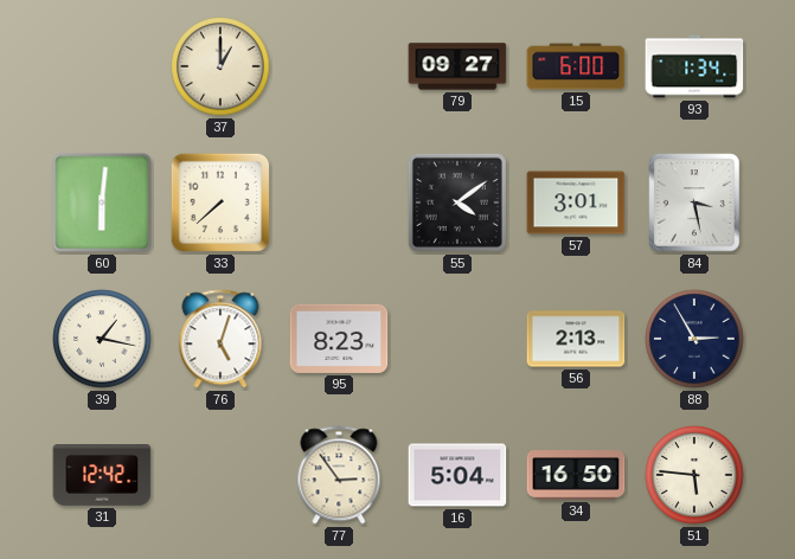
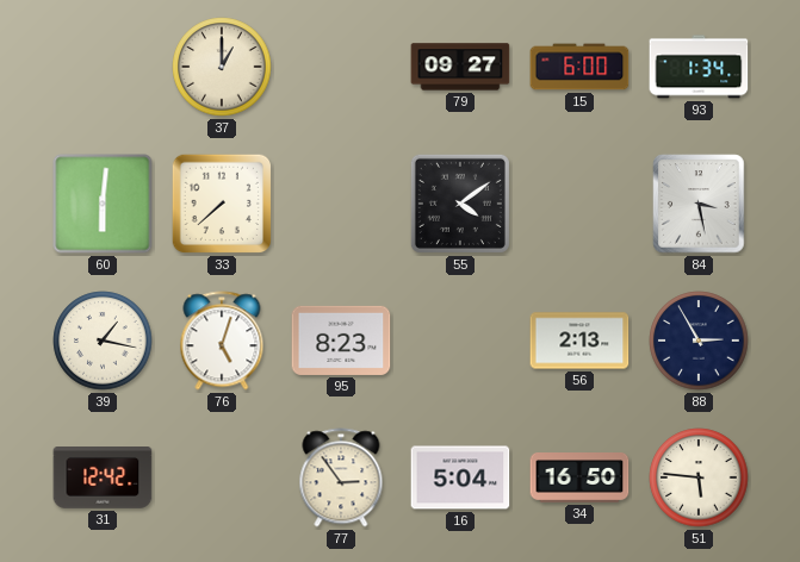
57: 3:01 -> none
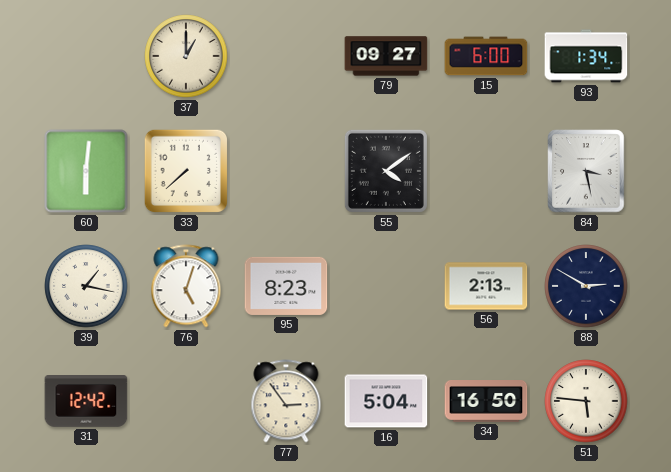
88: 2:55 -> 2:50
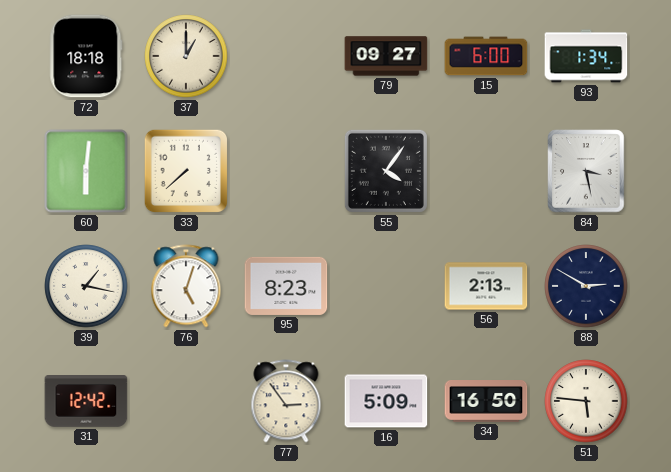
72: none -> 18:18
55: 4:09 -> 4:06
16: 5:04 -> 5:09
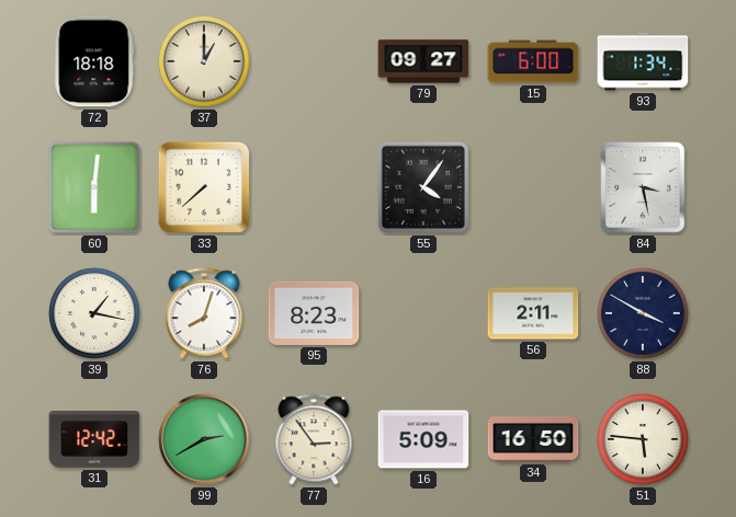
76: 5:03 -> 8:03
56: 2:13 -> 2:11
88: 2:50 -> 3:50
99: none -> 2:40
